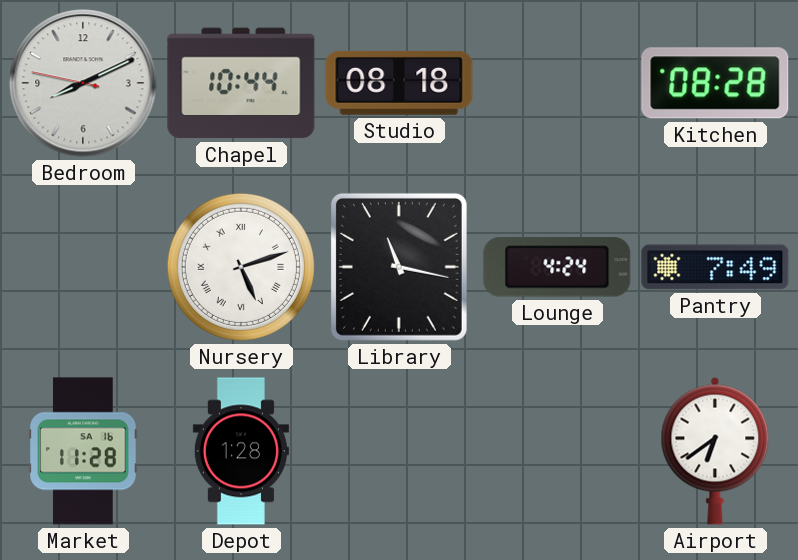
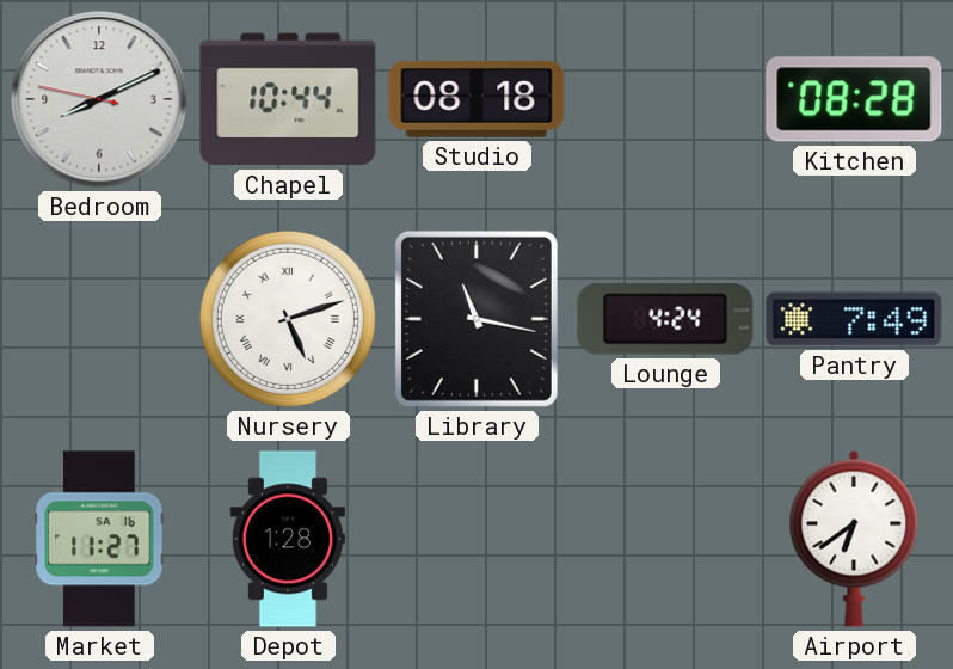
Market: 11:28 -> 11:27
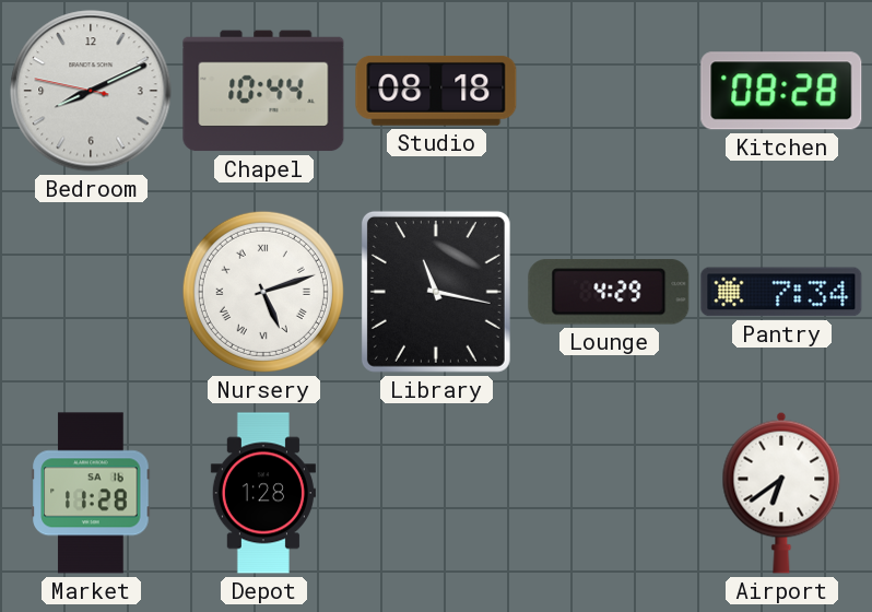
Lounge: 4:24 -> 4:29
Pantry: 7:49 -> 7:34
Market: 11:27 -> 11:28
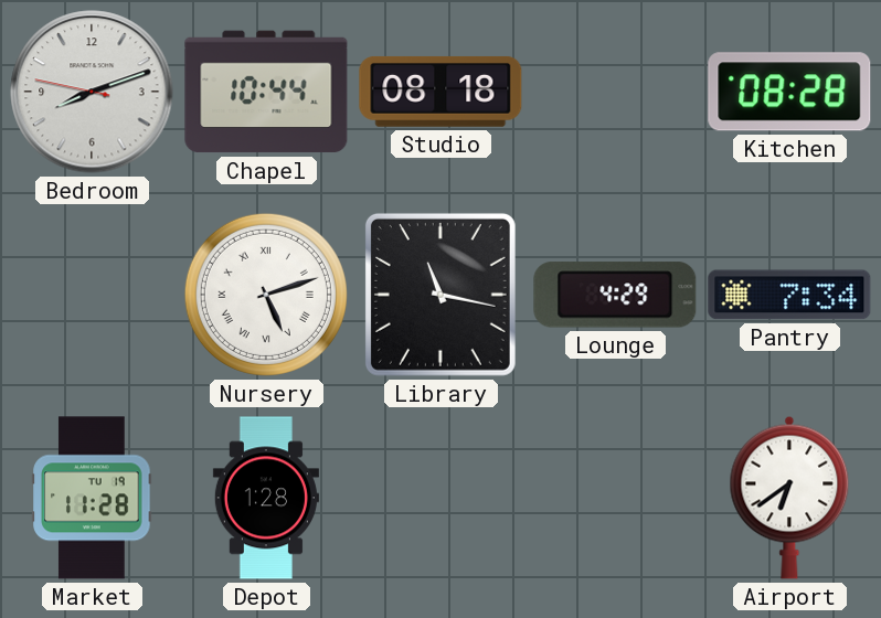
Bedroom: 8:10 -> 8:11
Market date: SA 16 -> TU 19
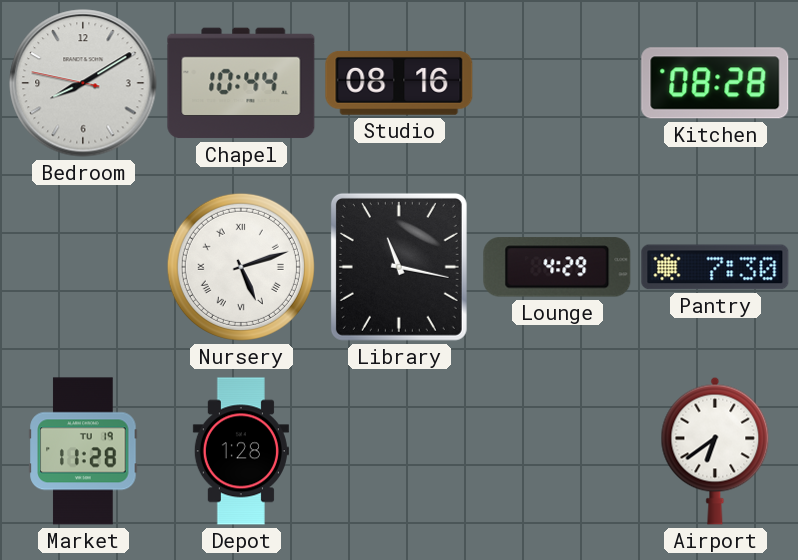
Bedroom: 8:11 -> 8:09
Studio: 08:18 -> 08:16
Pantry: 7:34 -> 7:30
